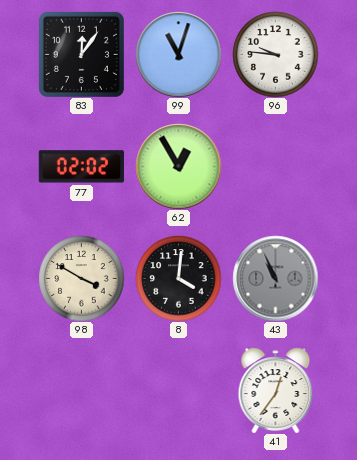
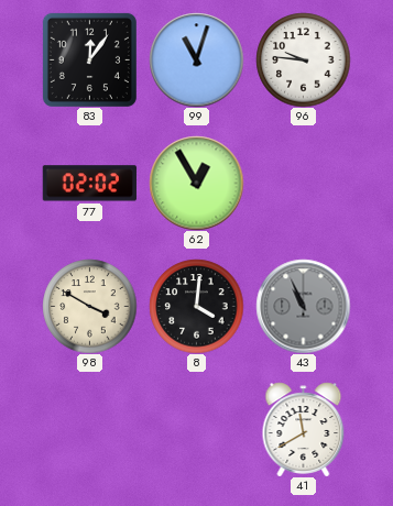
41: 12:36 -> 11:40
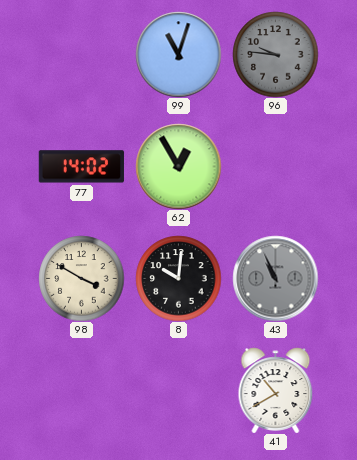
83: 12:06 -> none
96 dial: white -> grey
77: 02:02 -> 14:02
8: 4:01 -> 10:01
41: 11:40 -> 10:40
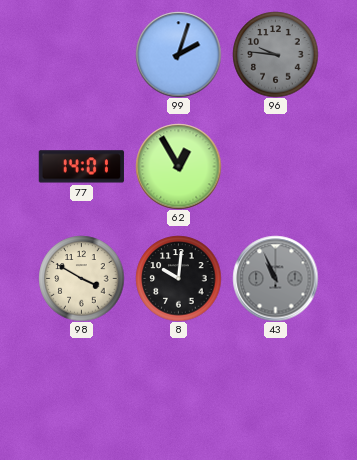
99: 11:03 -> 2:03
77: 14:02 -> 14:01
41: 10:40 -> none
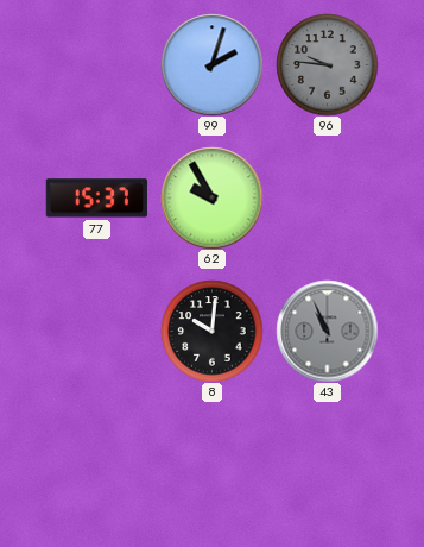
77: 14:01 -> 15:37
62: 12:55 -> 9:55
98: 3:50 -> none
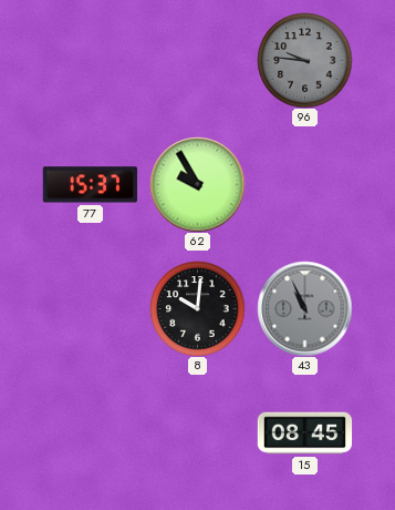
99: 2:03 -> none
15: none -> 08:45
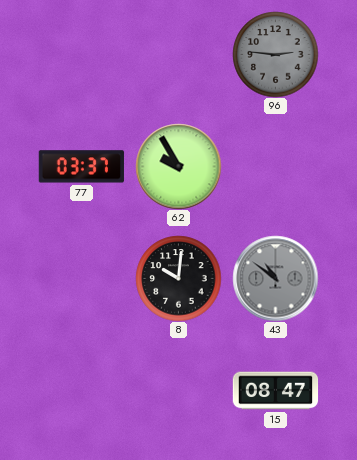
96: 9:46 -> 2:46
77: 15:37 -> 03:37
43: 10:56 -> 10:51
15: 08:45 -> 08:47
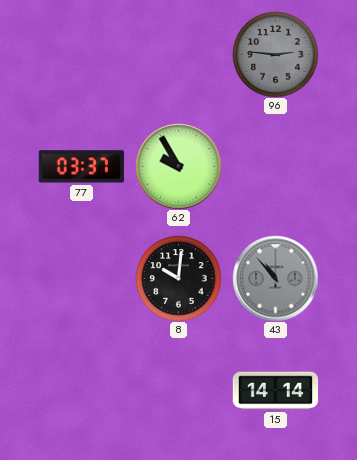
43: 10:51 -> 10:53
15: 08:47 -> 14:14
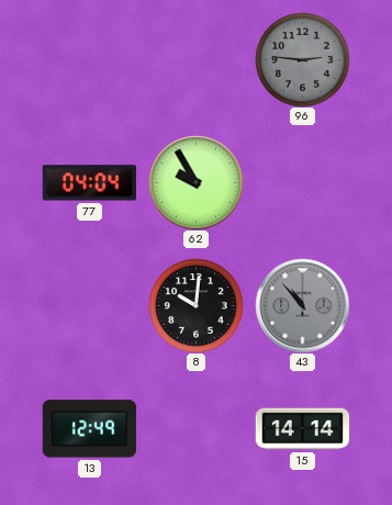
77: 03:37 -> 04:04
13: none -> 12:49
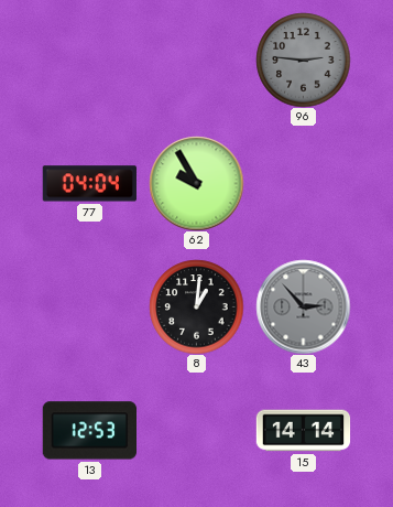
8: 10:01 -> 1:01
43: 10:53 -> 2:53
13: 12:49 -> 12:53
